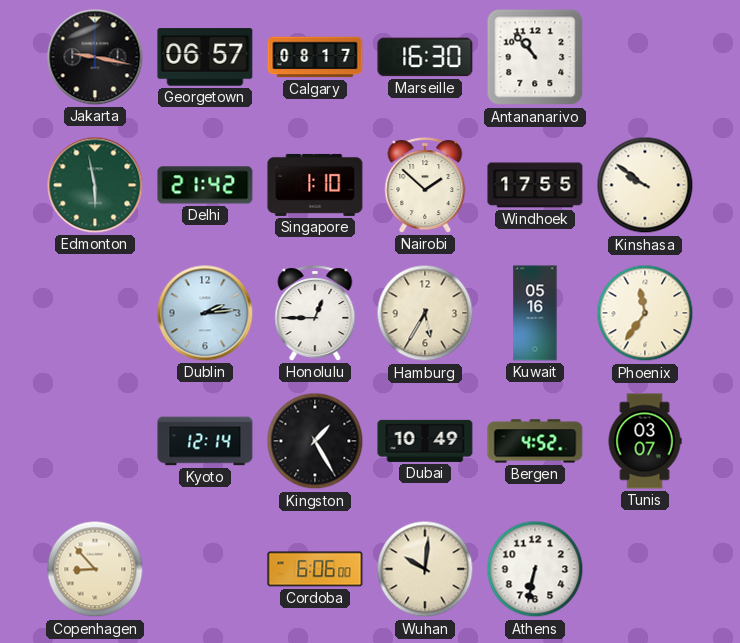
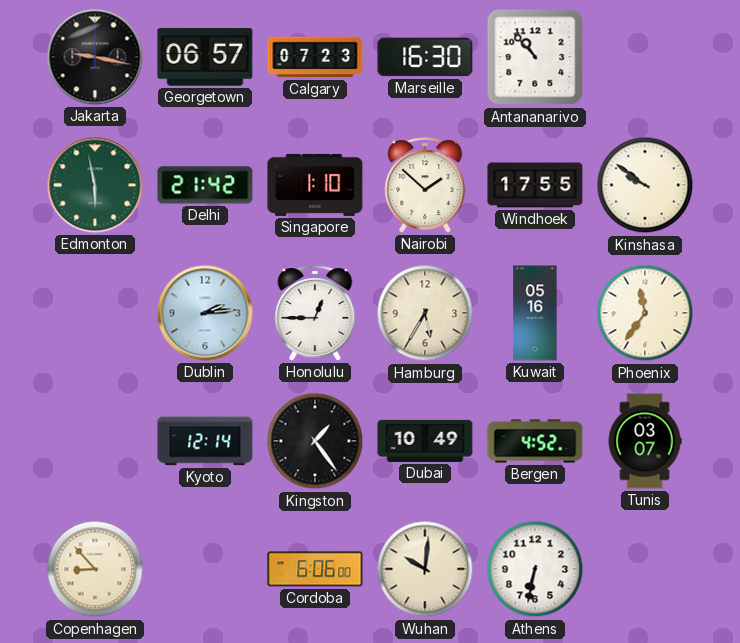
Calgary: 08:17 -> 07:23
Kingston: 1:25 -> 1:24
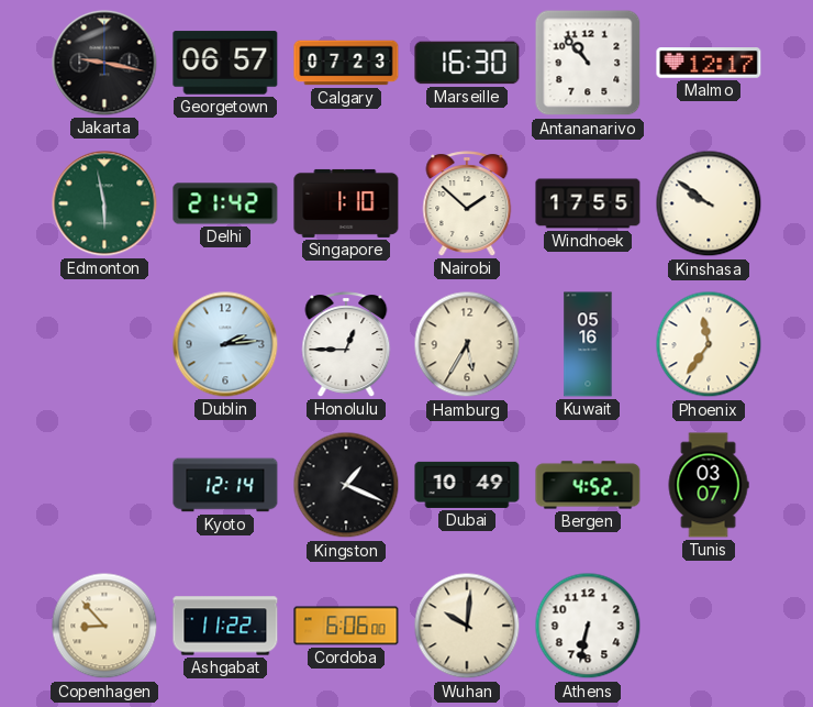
Malmo: none -> 12:17
Kingston: 1:24 -> 1:19
Ashgabat: none -> 11:22
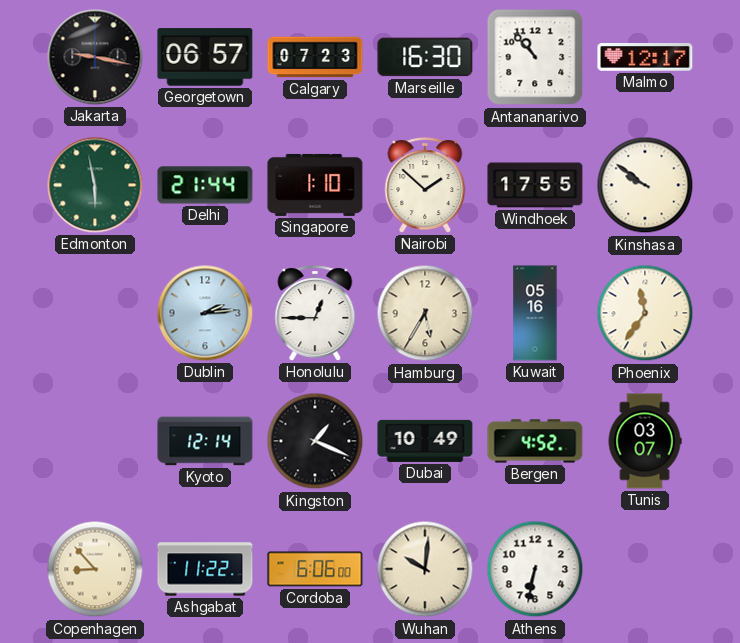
Delhi: 21:42 -> 21:44
